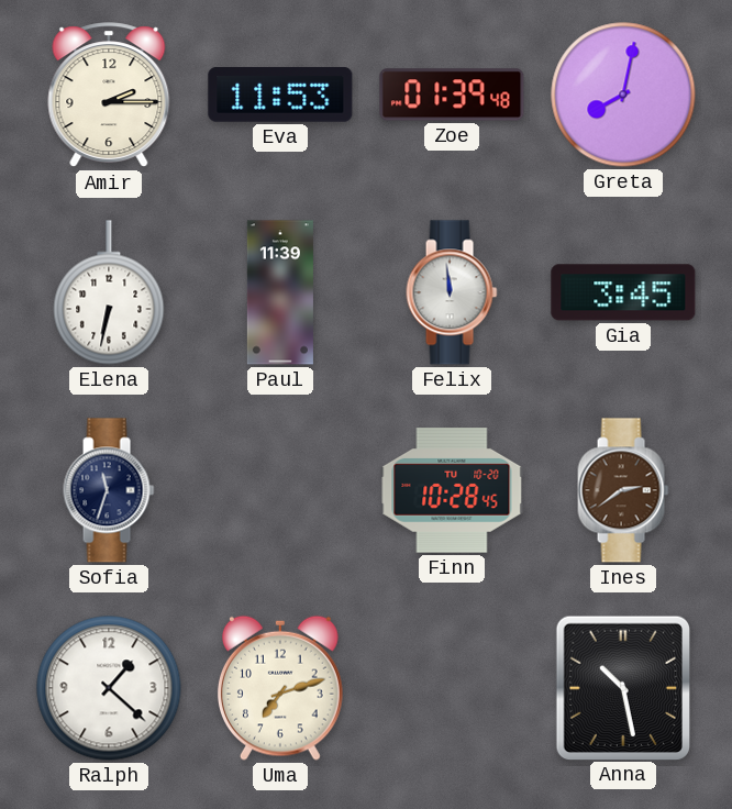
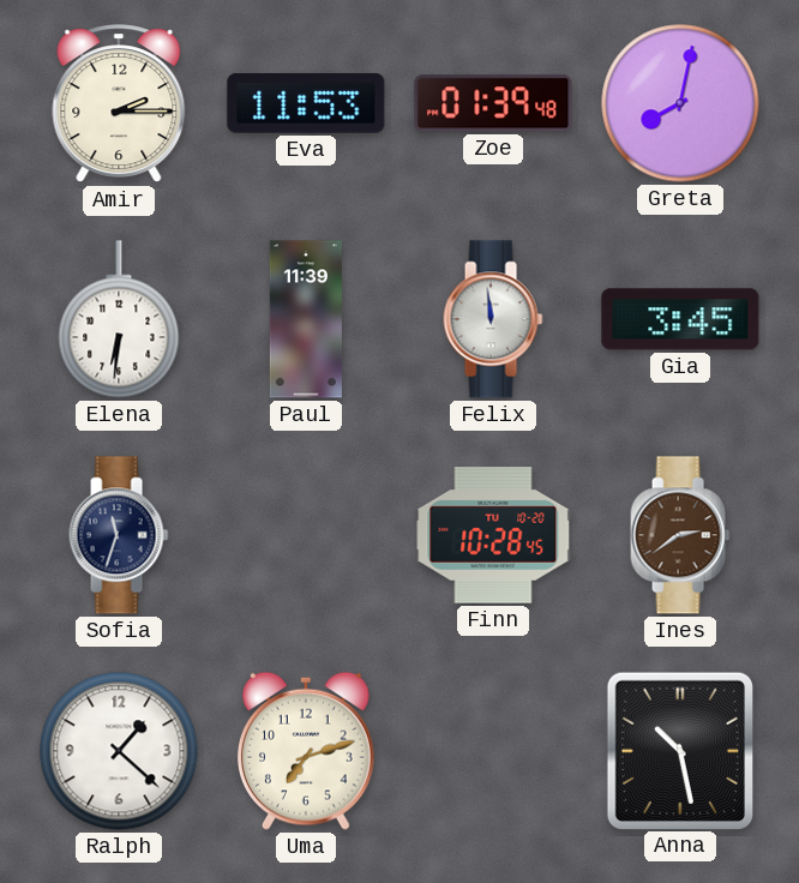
Elena: 6:32 -> 6:31
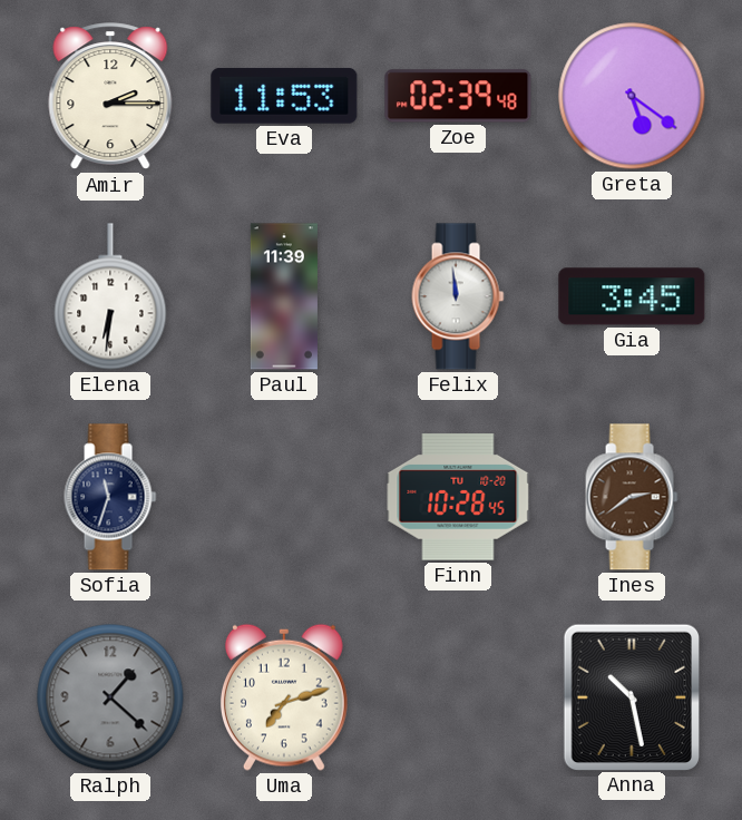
Zoe: 01:39 -> 02:39
Greta: 8:02 -> 5:21
Ralph dial: white -> grey
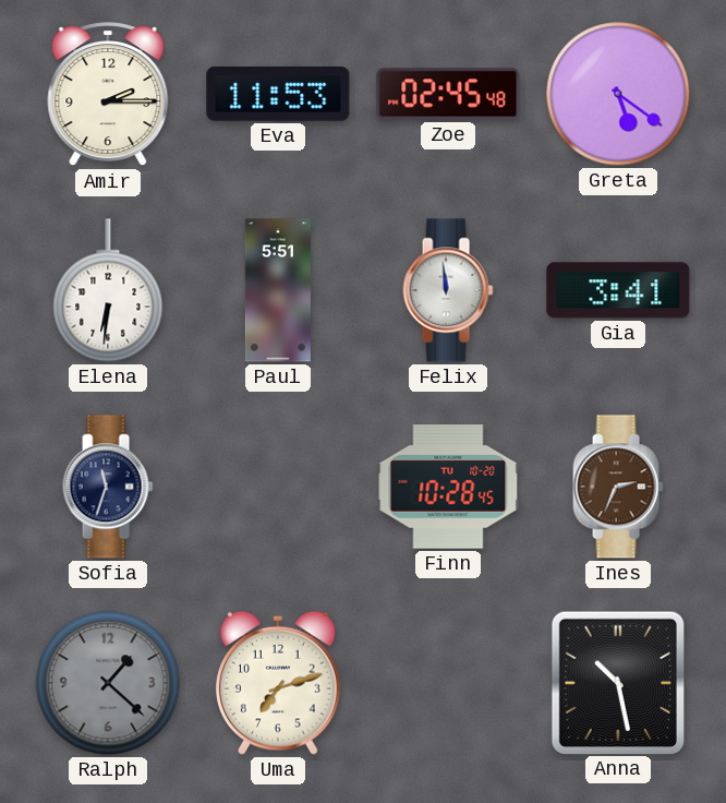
Zoe: 02:39 -> 02:45
Paul: 11:39 -> 5:51
Gia: 3:45 -> 3:41
Ines: 2:39 -> 2:34
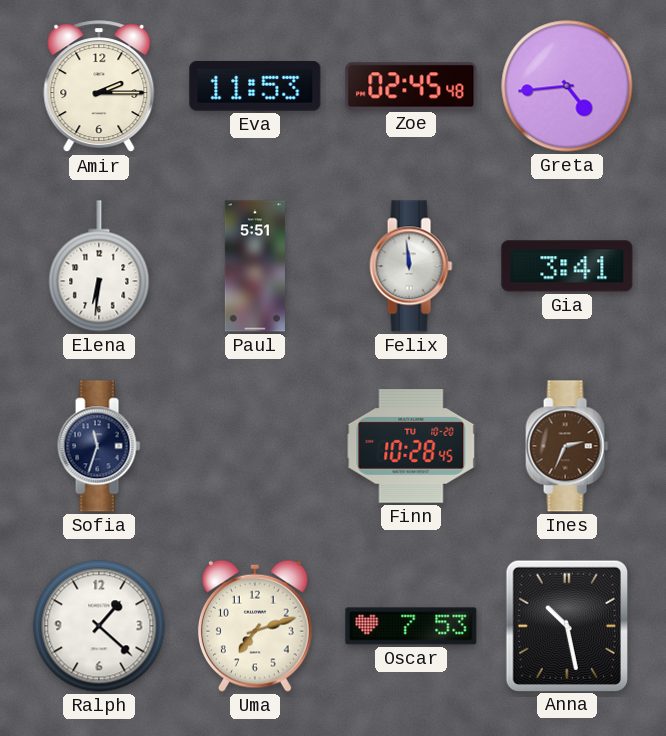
Greta: 5:21 -> 4:44
Ralph dial: grey -> white
Oscar: none -> 7:53
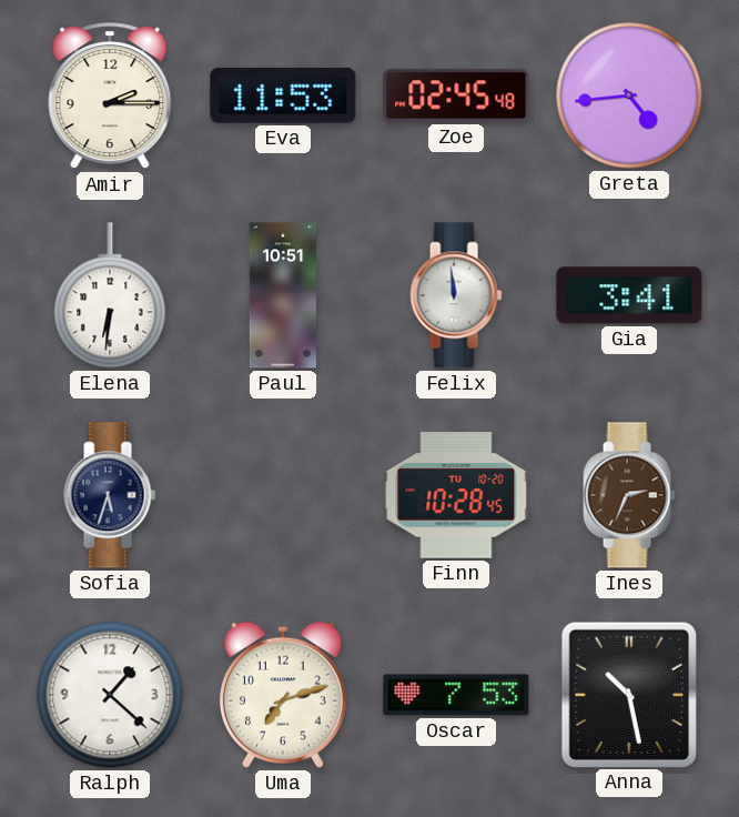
Paul: 5:51 -> 10:51
Sofia: 11:33 -> 5:33
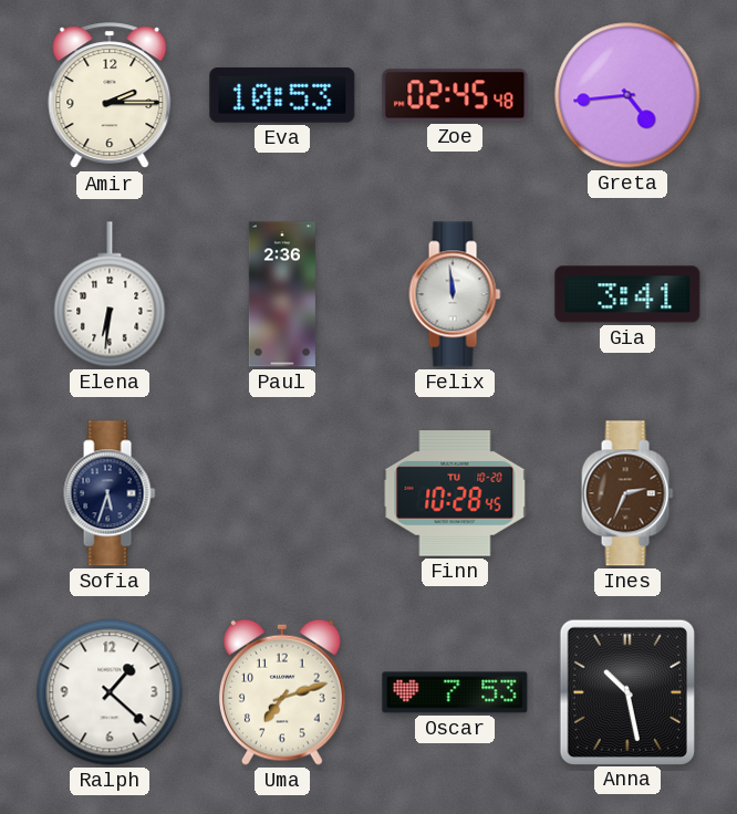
Eva: 11:53 -> 10:53
Paul: 10:51 -> 2:36
